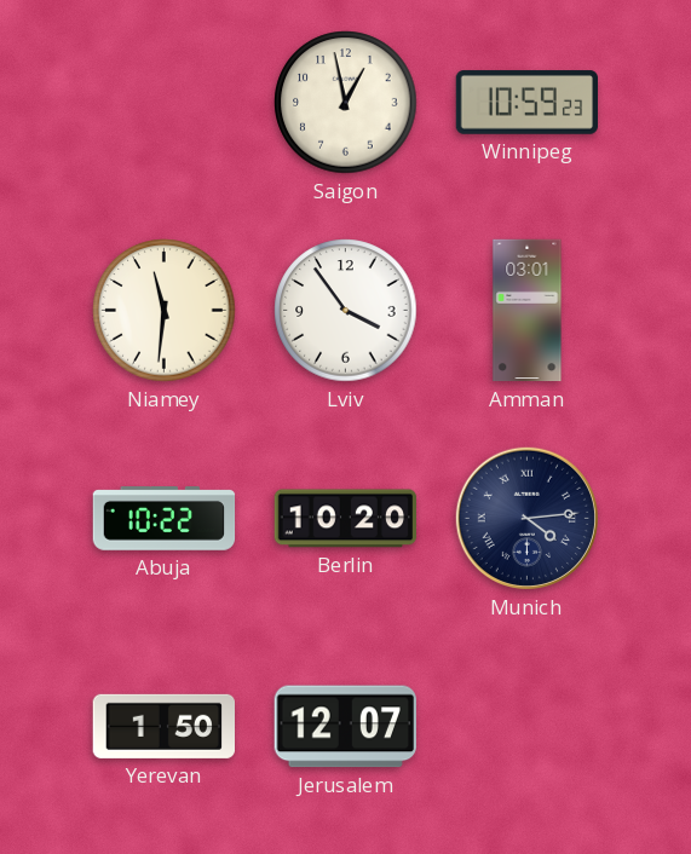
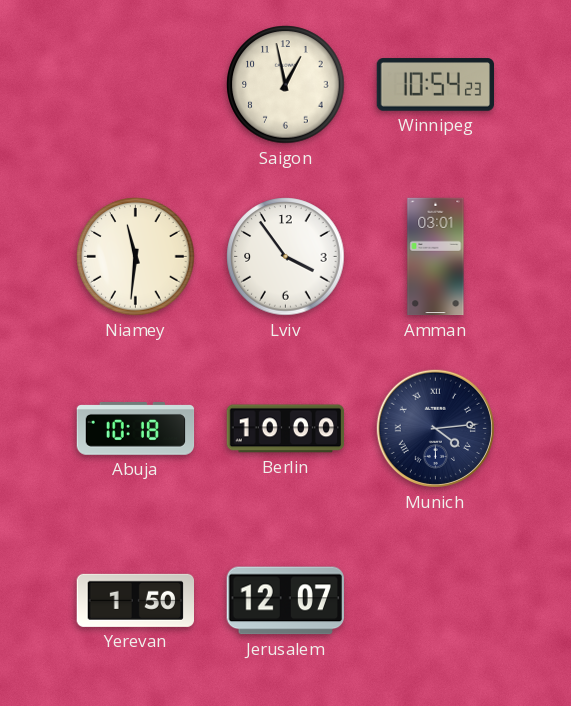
Winnipeg: 10:59 -> 10:54
Abuja: 10:22 -> 10:18
Berlin: 10:20 -> 10:00
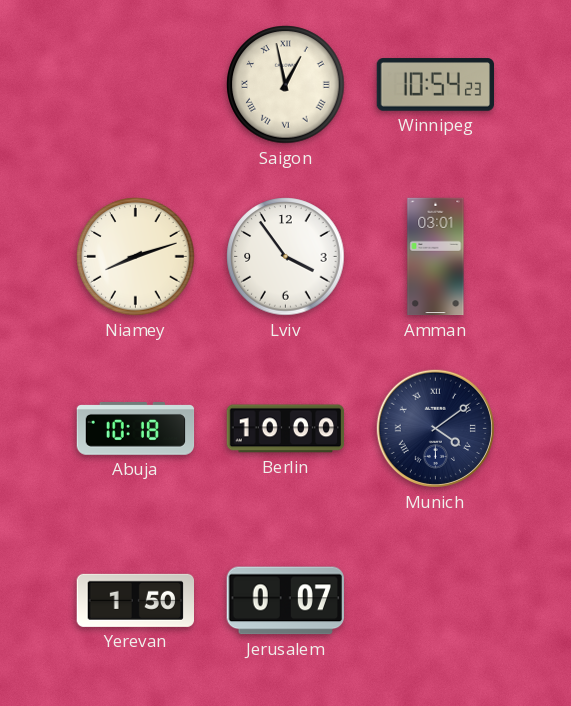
Saigon numerals: Arabic -> Roman
Niamey: 11:31 -> 8:12
Munich: 4:14 -> 4:09
Jerusalem: 12:07 -> 0:07
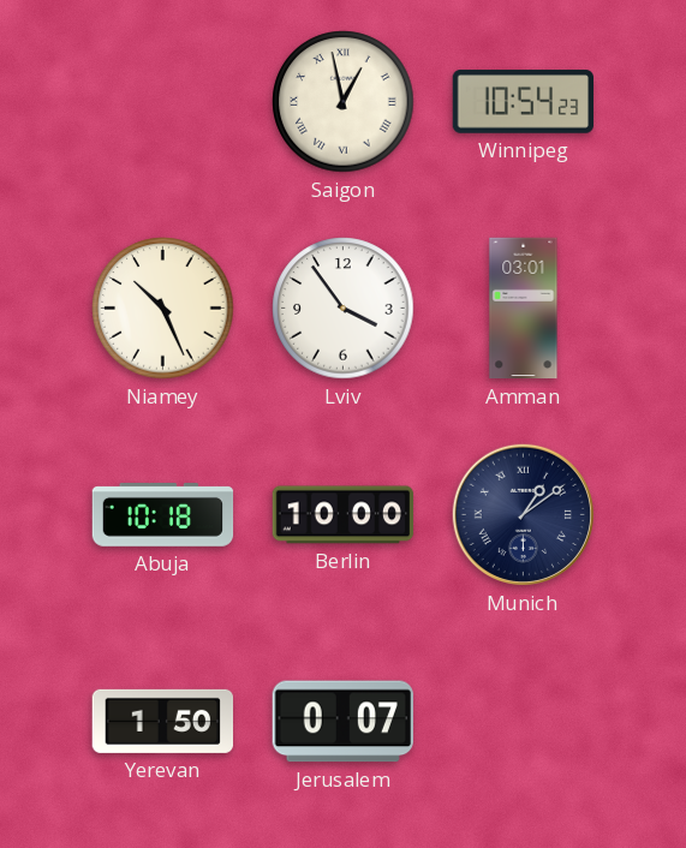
Niamey: 8:12 -> 10:26
Munich: 4:09 -> 1:09
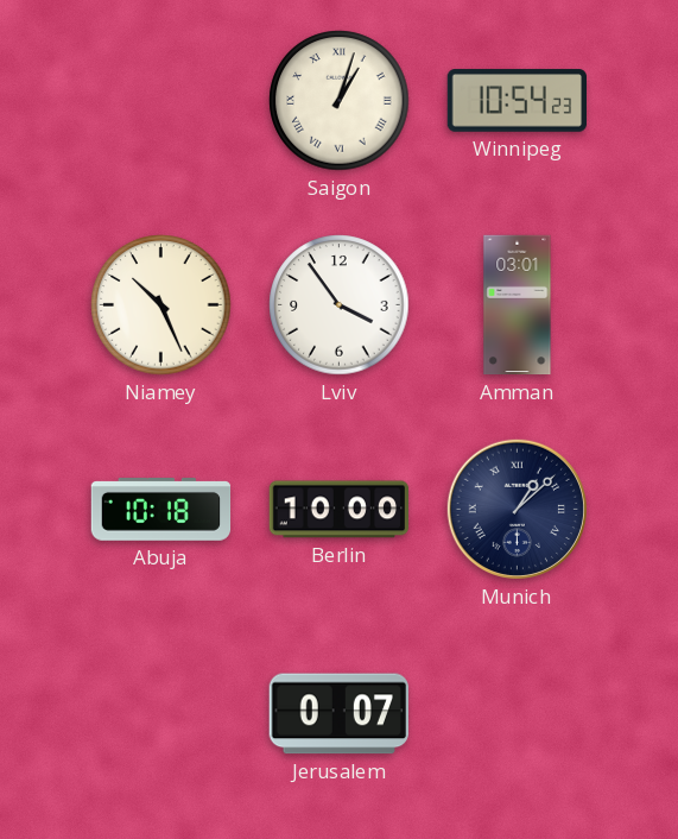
Saigon: 12:58 -> 1:03
Munich: 1:09 -> 1:08
Yerevan: 1:50 -> none
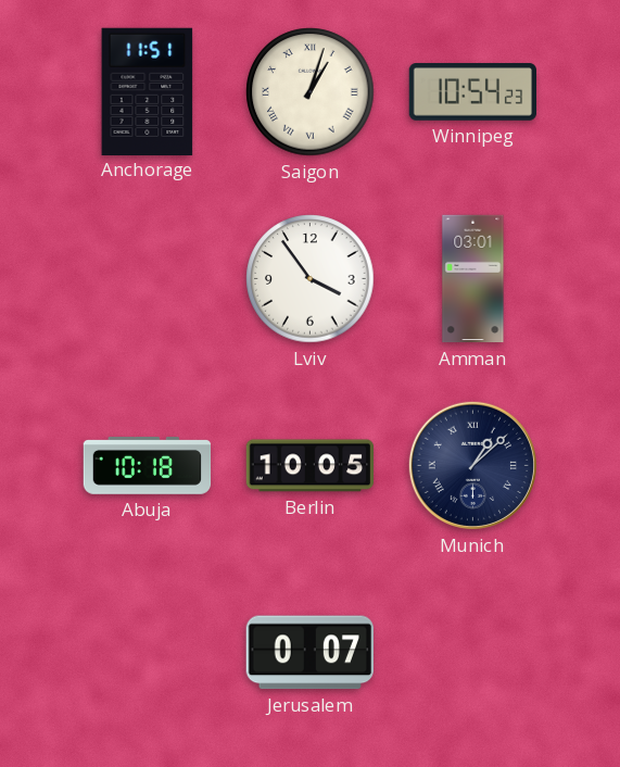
Anchorage: none -> 11:51
Niamey: 10:26 -> none
Berlin: 10:00 -> 10:05
